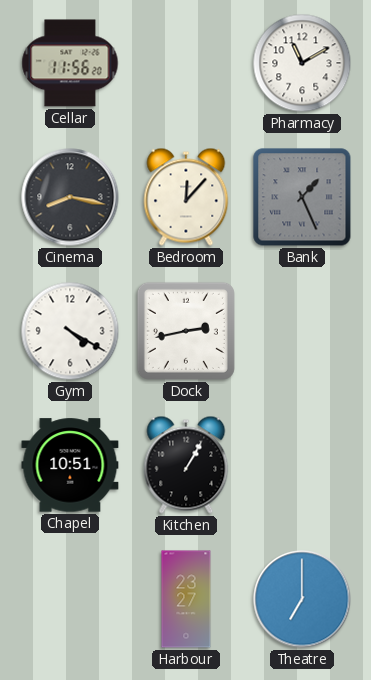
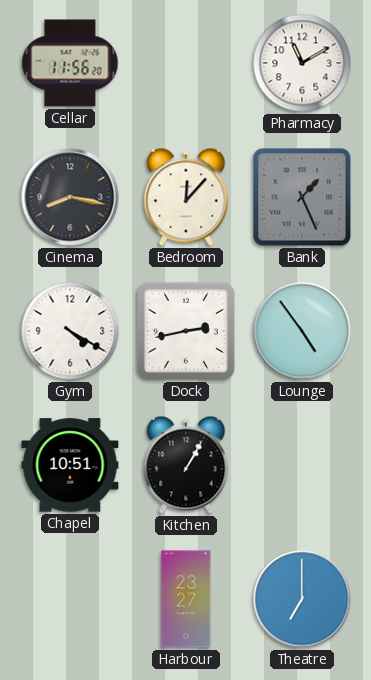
Lounge: none -> 4:54
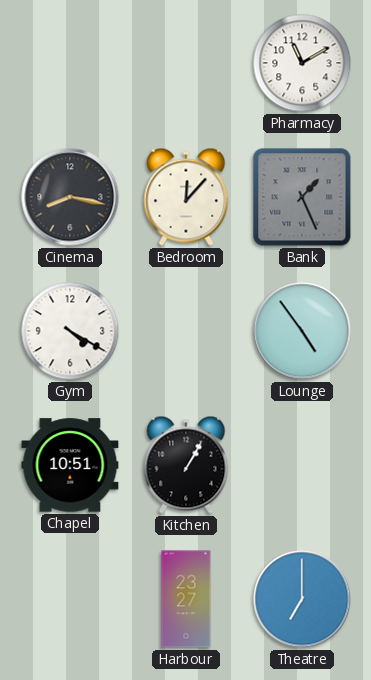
Cellar: 11:56 -> none
Dock: 2:43 -> none
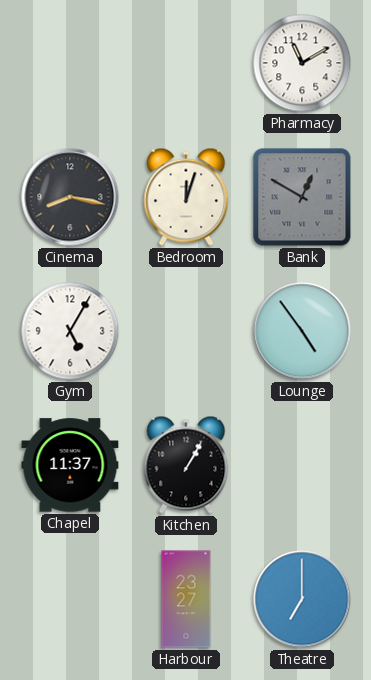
Bedroom: 12:07 -> 12:03
Bank: 1:26 -> 12:50
Gym: 4:20 -> 5:05
Chapel: 10:51 -> 11:37
